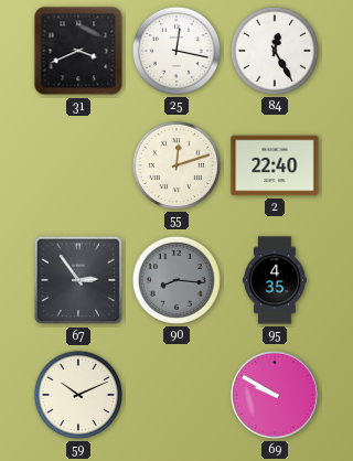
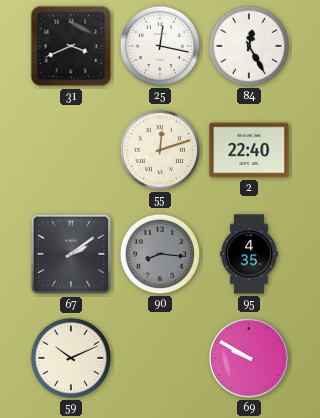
67: 2:54 -> 2:09
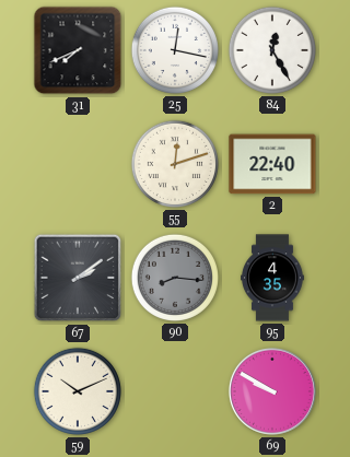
31: 3:41 -> 7:41
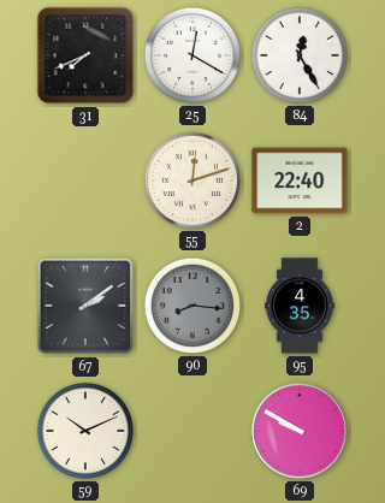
25: 12:17 -> 12:20
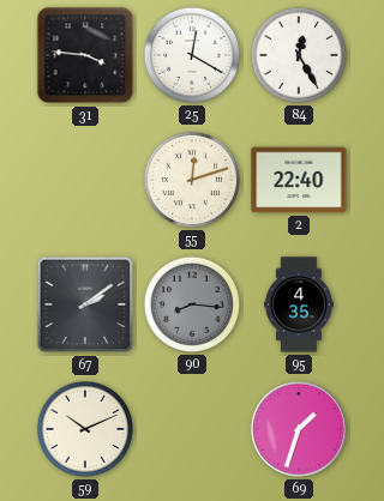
31: 7:41 -> 3:46
69: 9:50 -> 1:33
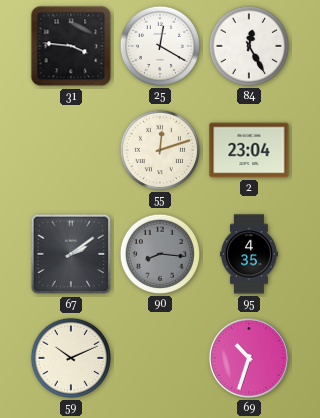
2: 22:40 -> 23:04
69: 1:33 -> 10:33
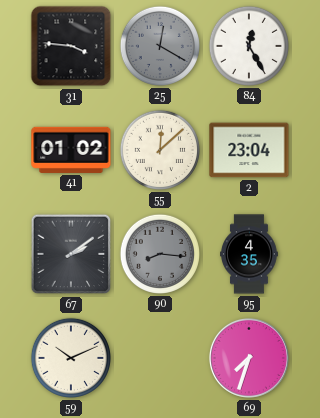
25 dial: white -> grey
41: none -> 01:02
55: 12:12 -> 12:08
69: 10:33 -> 7:33
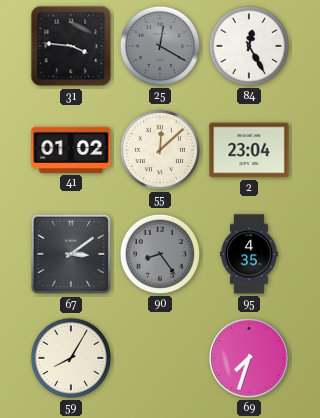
67: 2:09 -> 3:09
90: 8:16 -> 8:24
59: 10:11 -> 8:05
